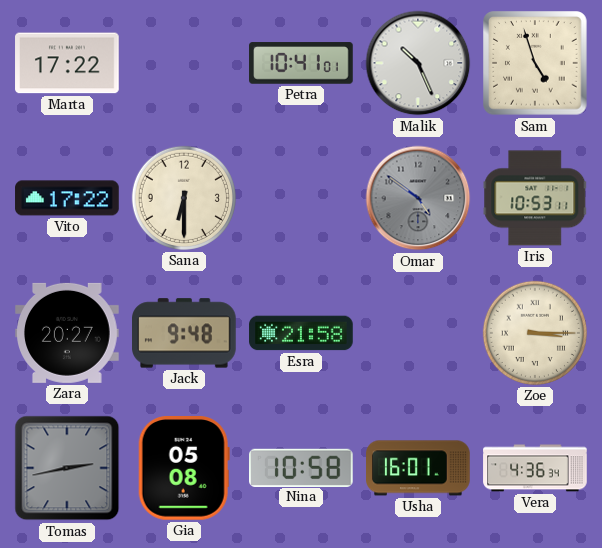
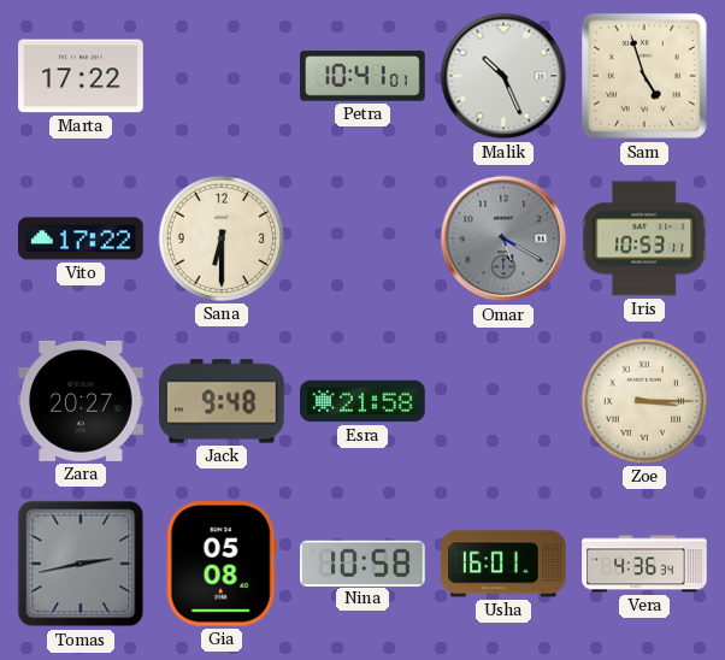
Omar: 4:51 -> 5:20
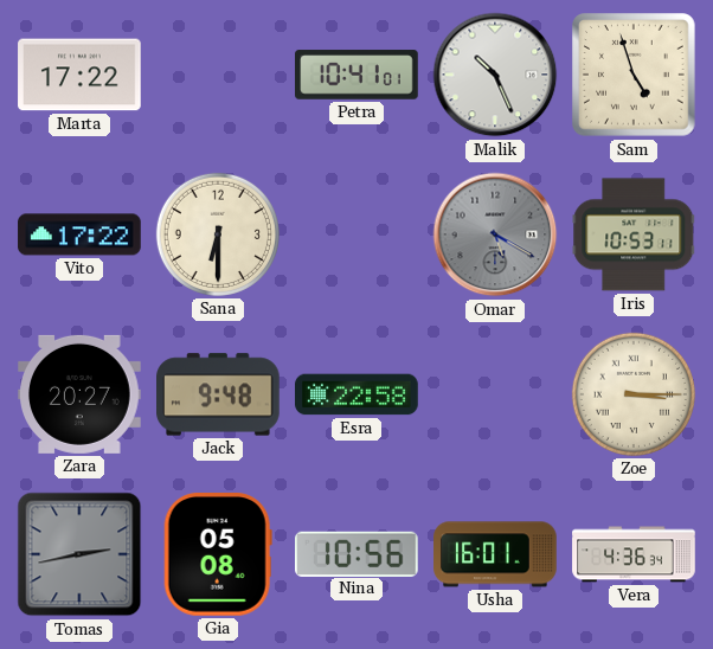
Esra: 21:58 -> 22:58
Nina: 10:58 -> 10:56
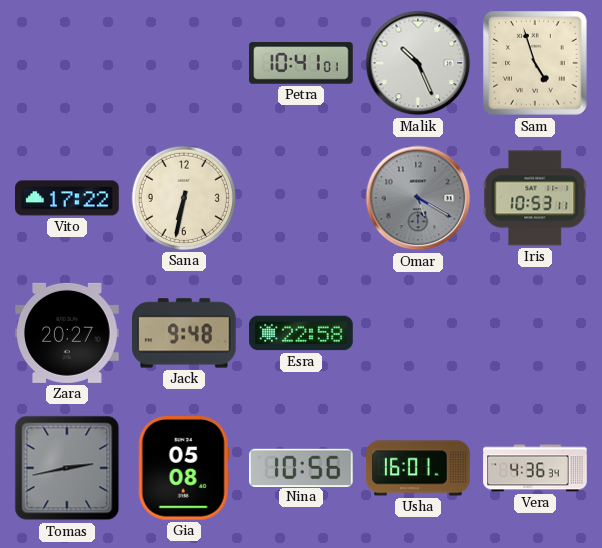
Marta: 17:22 -> none
Sana: 6:30 -> 6:32
Zoe: 3:15 -> none
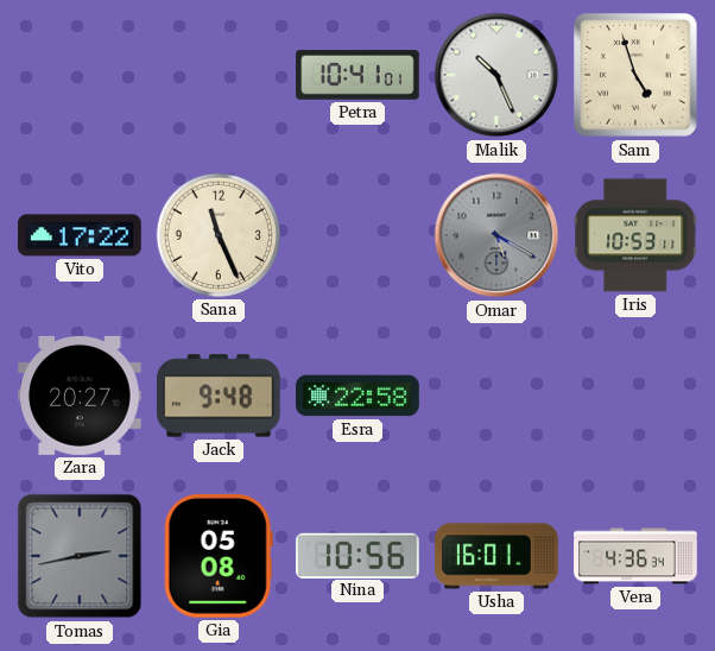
Sana: 6:32 -> 11:26
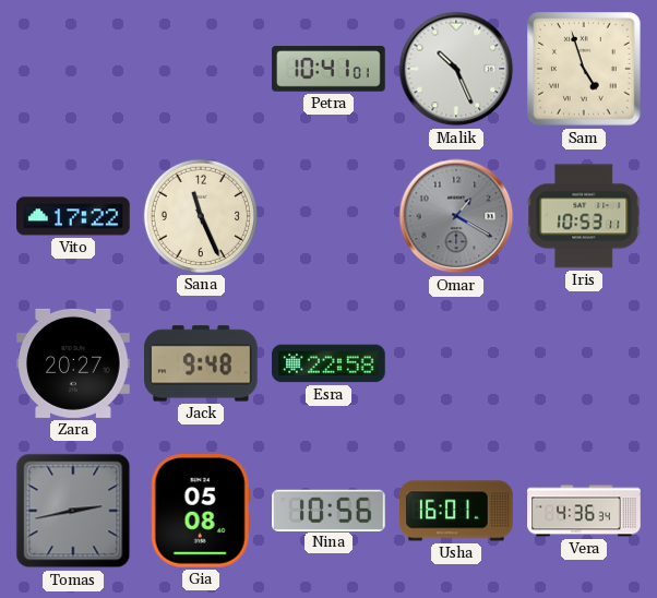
Omar: 5:20 -> 1:20
